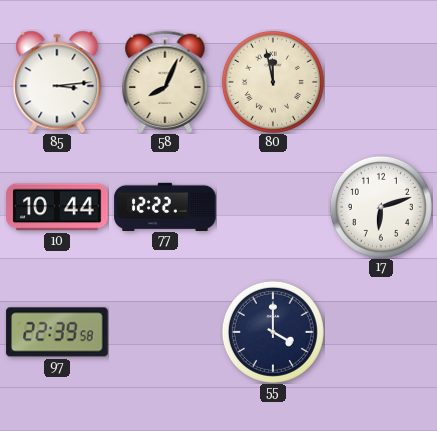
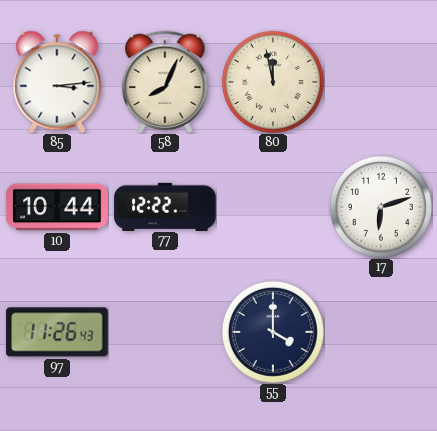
97: 22:39 -> 11:26
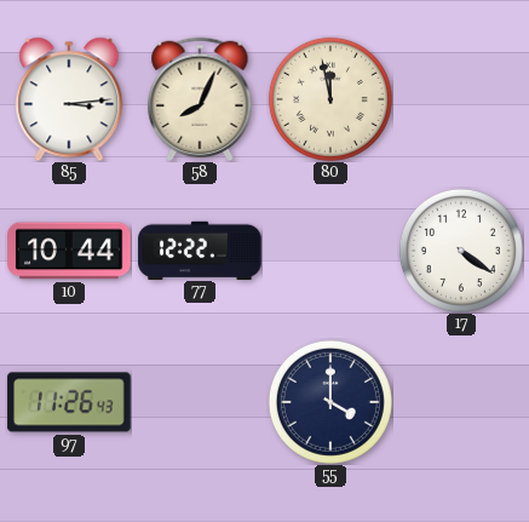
17: 6:12 -> 4:21
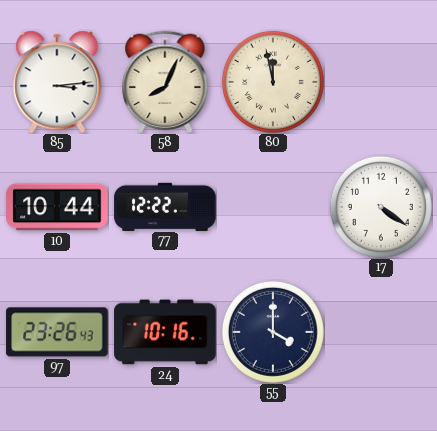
97: 11:26 -> 23:26
24: none -> 10:16
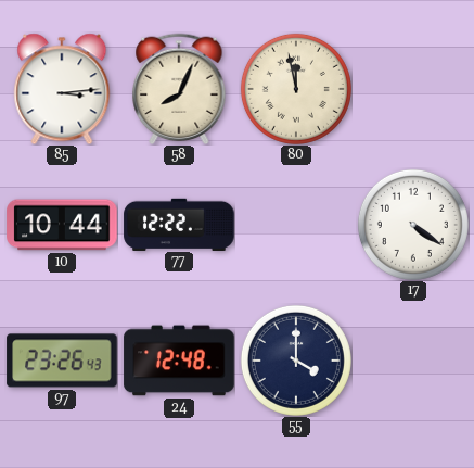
24: 10:16 -> 12:48
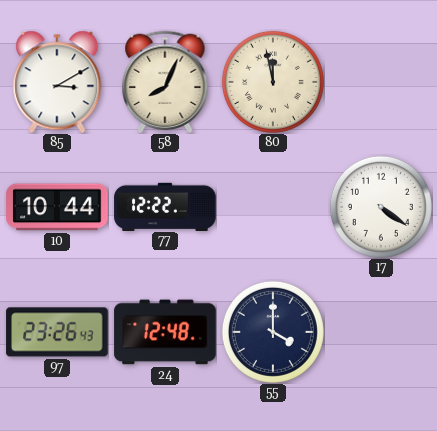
85: 3:14 -> 3:10
